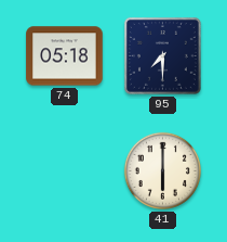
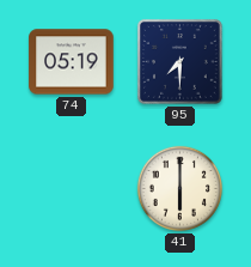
74: 05:18 -> 05:19
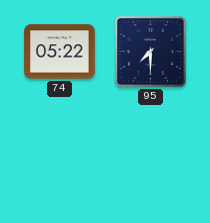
74: 05:19 -> 05:22
41: 6:00 -> none
